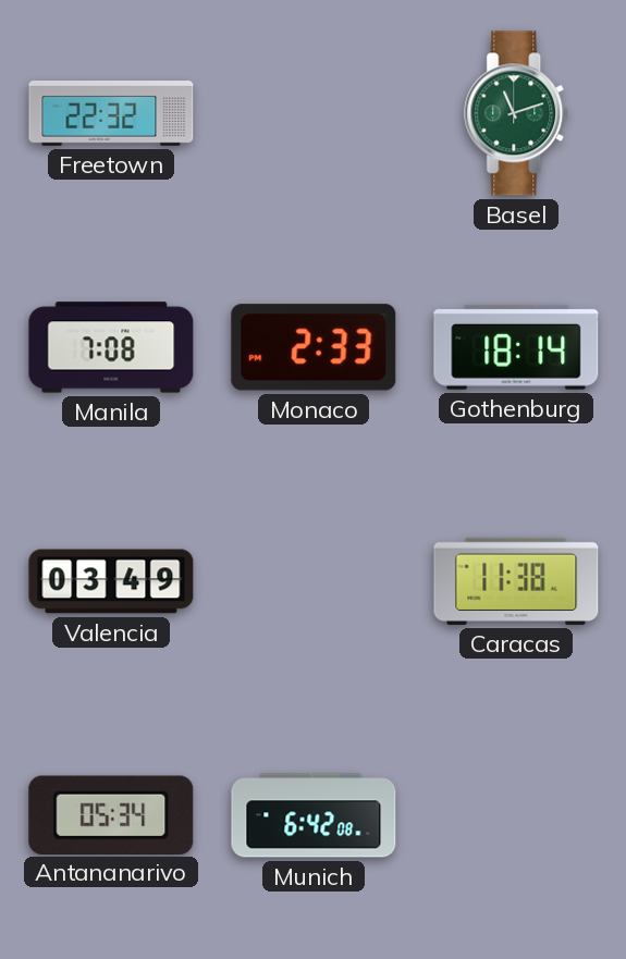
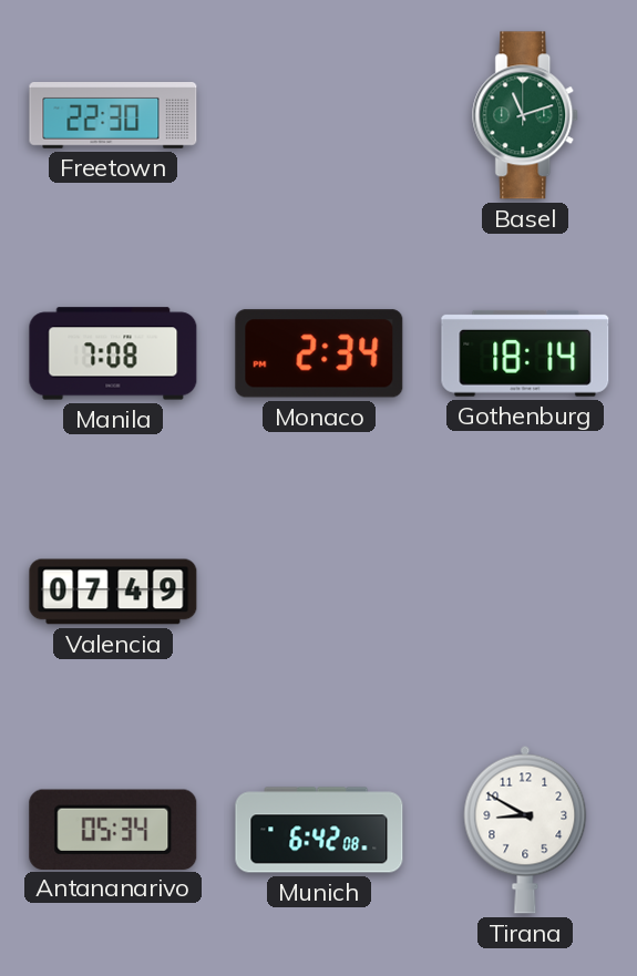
Freetown: 22:32 -> 22:30
Monaco: 2:33 -> 2:34
Valencia: 03:49 -> 07:49
Caracas: 11:38 -> none
Tirana: none -> 8:50
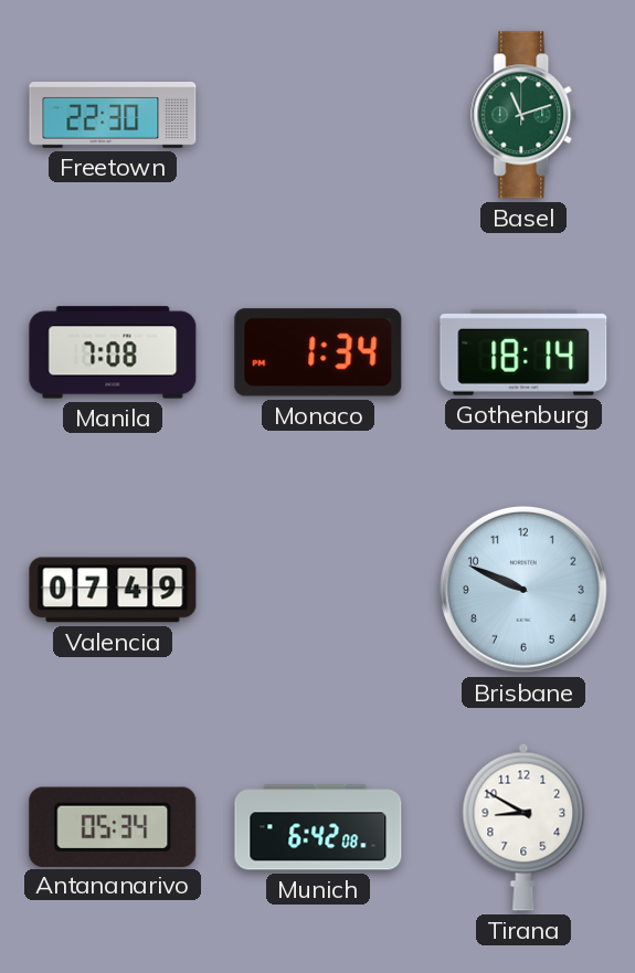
Monaco: 2:34 -> 1:34
Brisbane: none -> 9:49
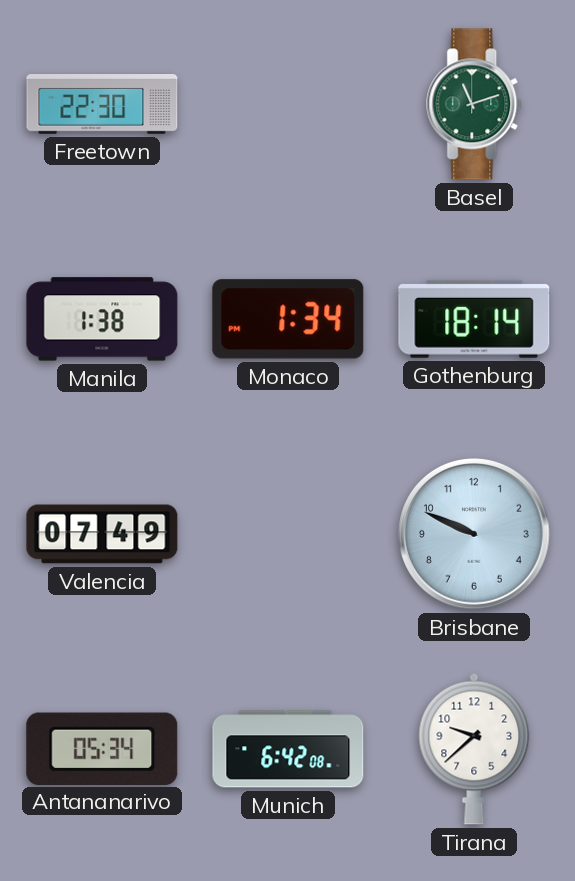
Manila: 7:08 -> 1:38
Tirana: 8:50 -> 9:38
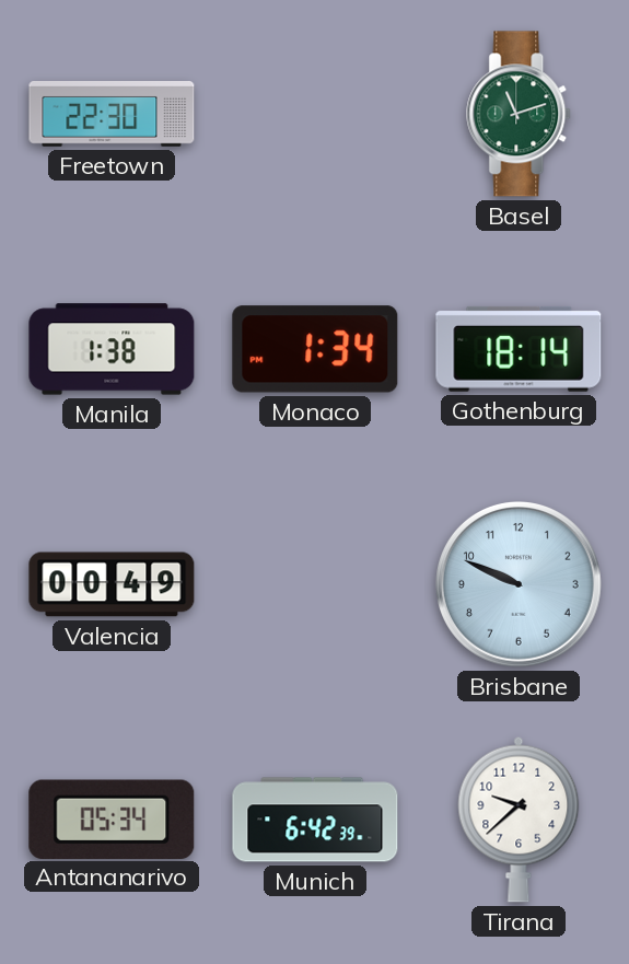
Valencia: 07:49 -> 00:49
Munich: 6:42:08 -> 6:42:39
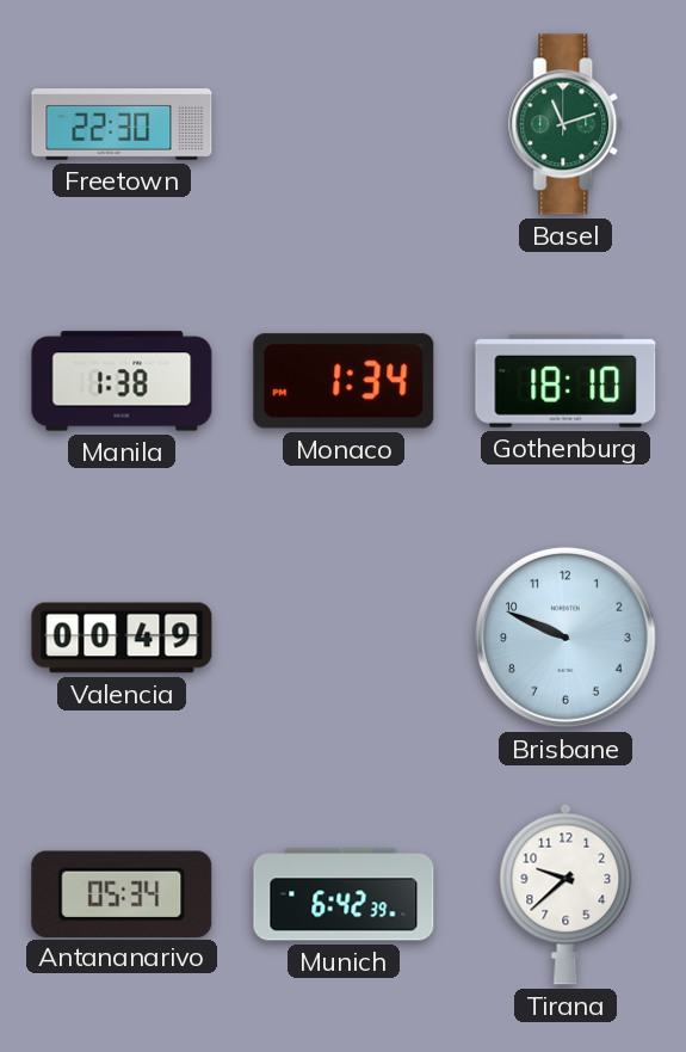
Gothenburg: 18:14 -> 18:10
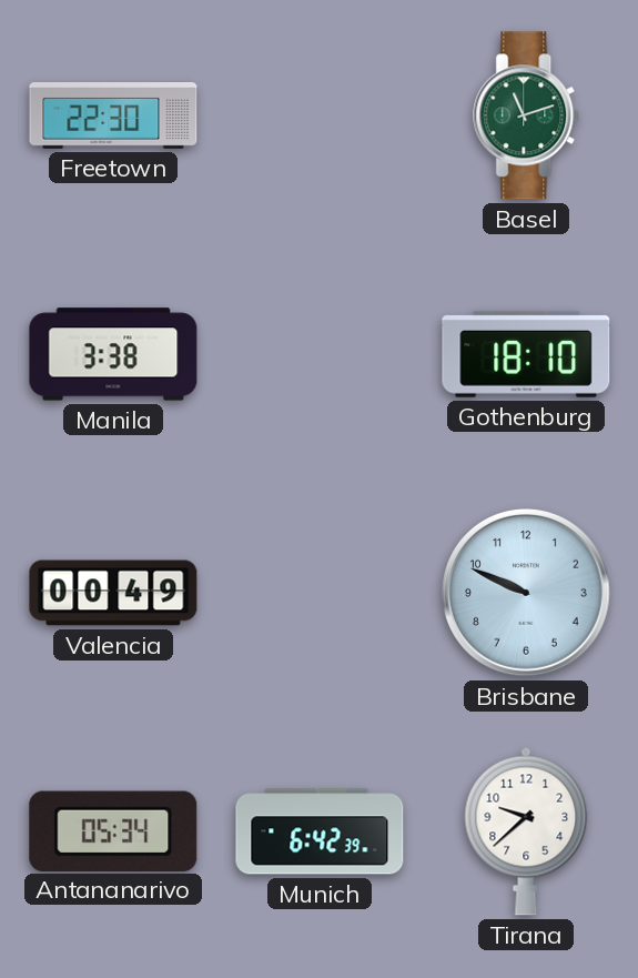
Manila: 1:38 -> 3:38
Monaco: 1:34 -> none
